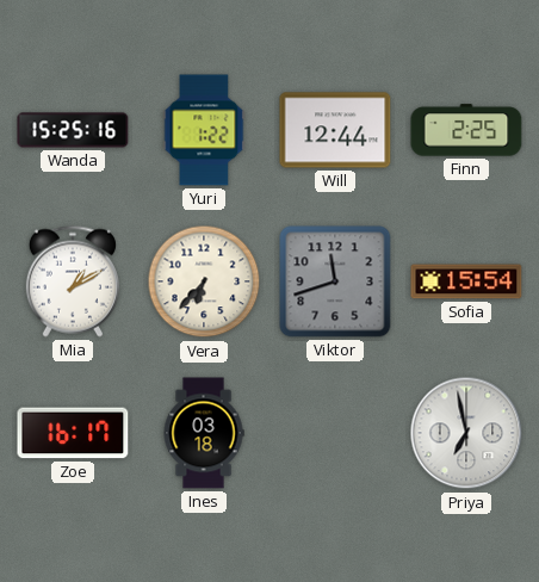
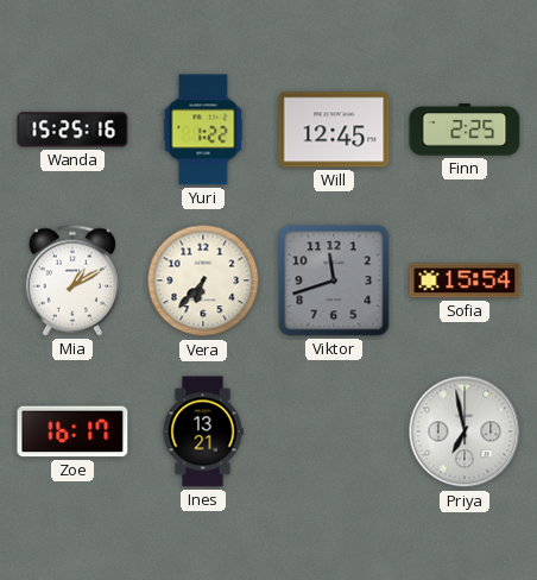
Will: 12:44 -> 12:45
Ines: 03:18 -> 13:21
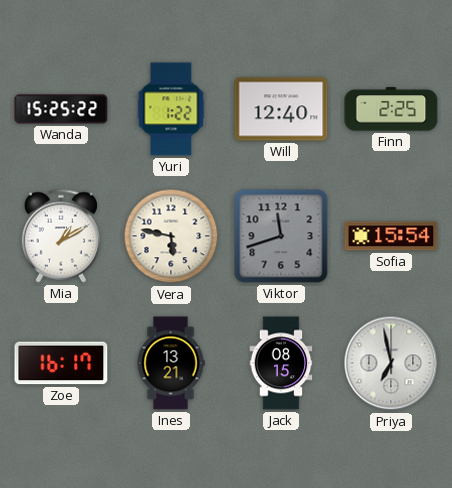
Wanda: 15:25:16 -> 15:25:22
Will: 12:45 -> 12:40
Vera: 6:37 -> 5:47
Jack: none -> 08:15
